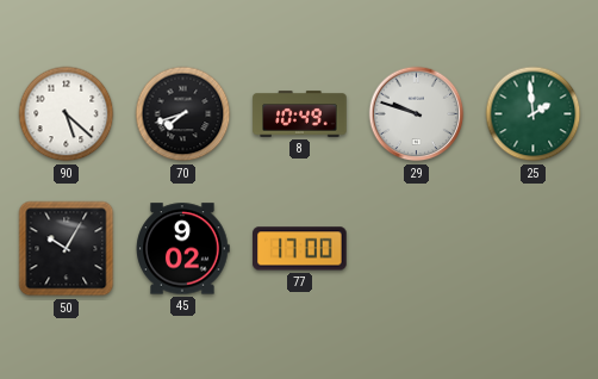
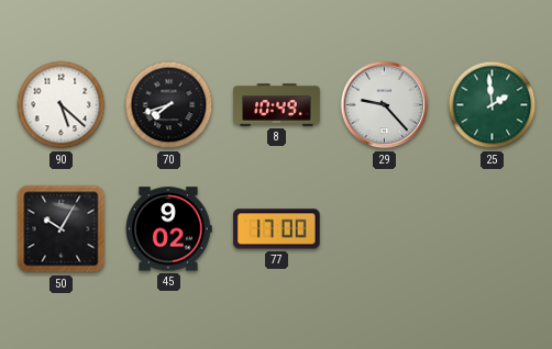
29: 9:48 -> 9:23
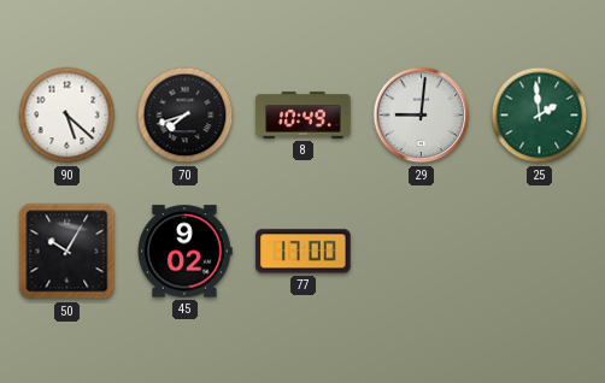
29: 9:23 -> 9:01
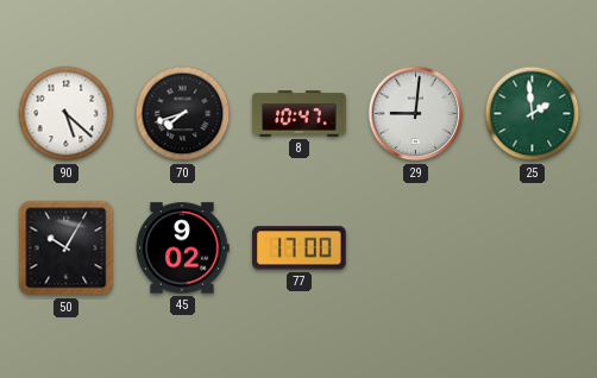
8: 10:49 -> 10:47
